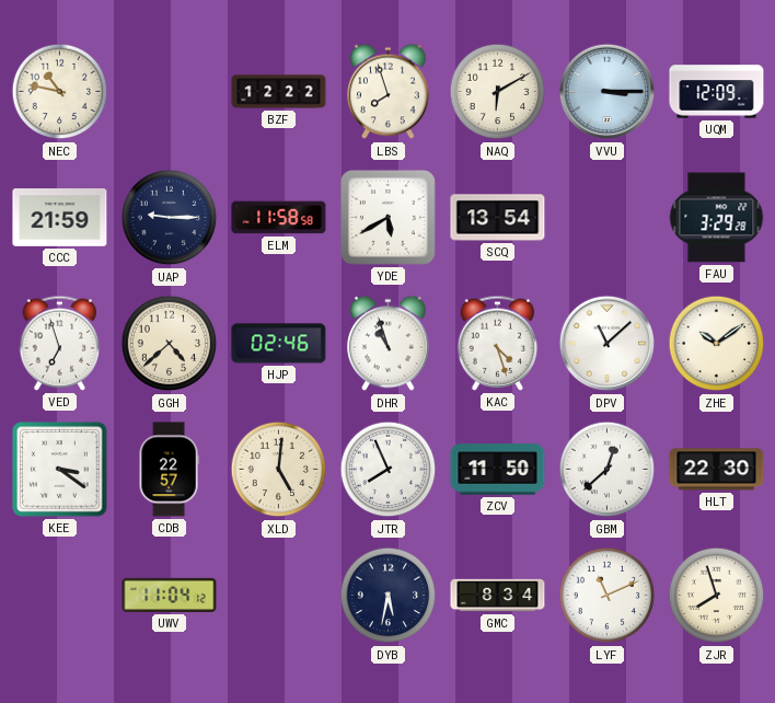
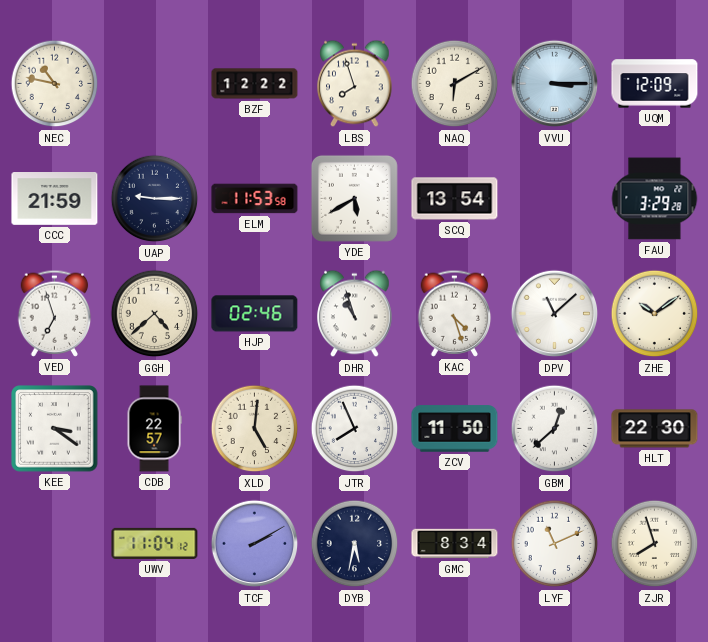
ELM: 11:58 -> 11:53
TCF: none -> 2:10
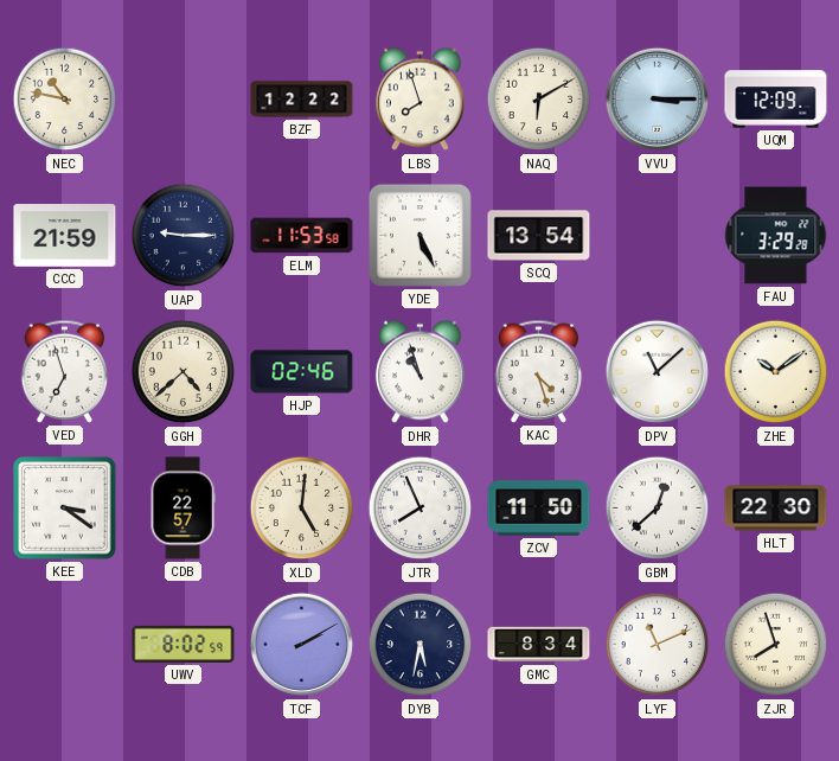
YDE: 5:40 -> 5:26
UWV: 11:04 -> 8:02
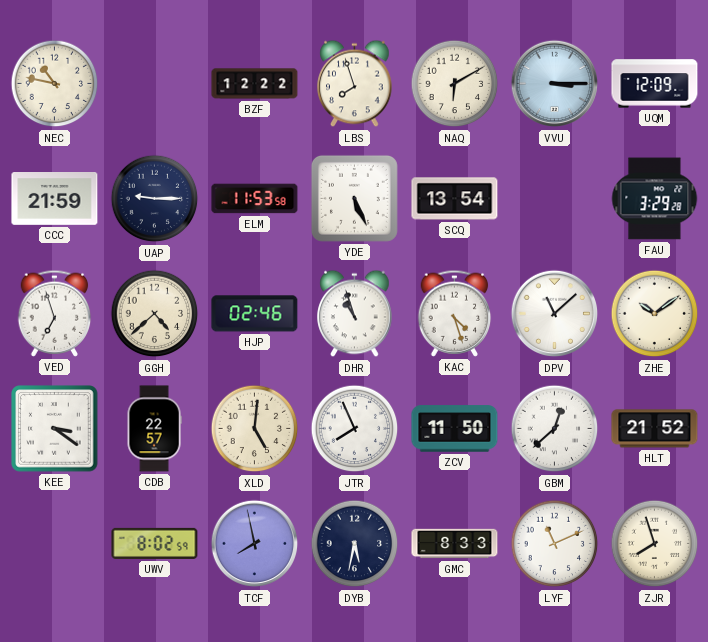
HLT: 22:30 -> 21:52
TCF: 2:10 -> 7:58
GMC: 8:34 -> 8:33
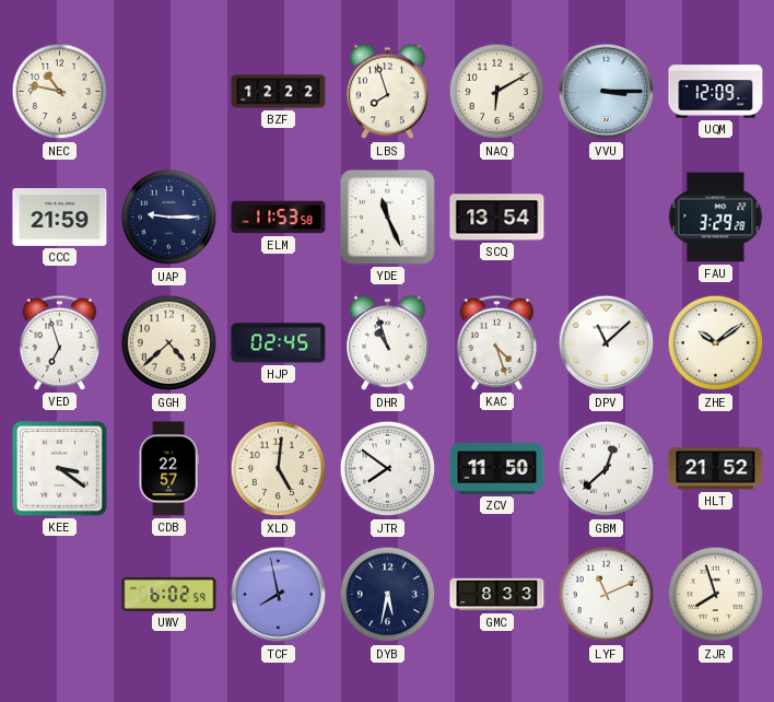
YDE: 5:26 -> 11:26
HJP: 02:46 -> 02:45
JTR: 7:56 -> 7:51
UWV: 8:02 -> 6:02
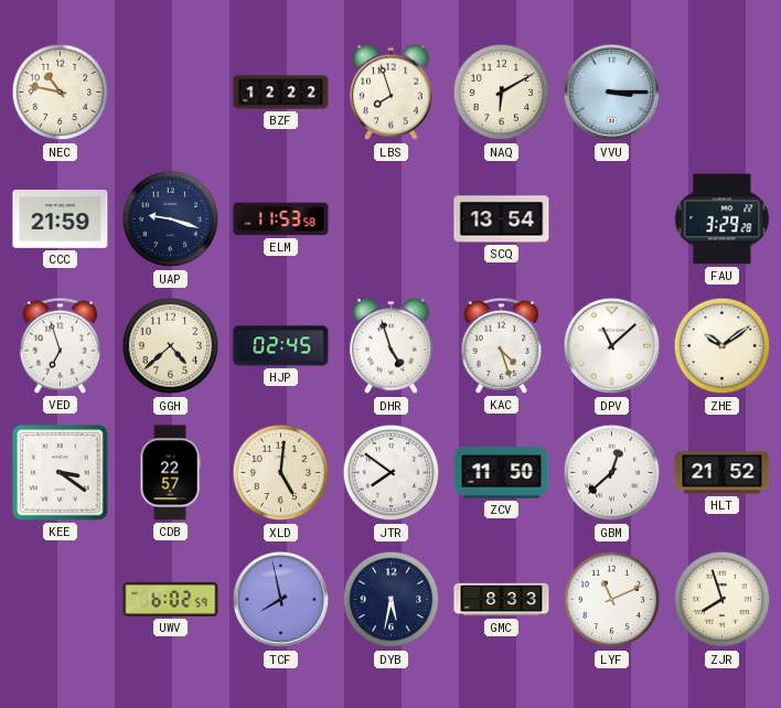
UQM: 12:09 -> none
UAP: 9:15 -> 9:18
YDE: 11:26 -> none
DHR: 10:57 -> 4:57
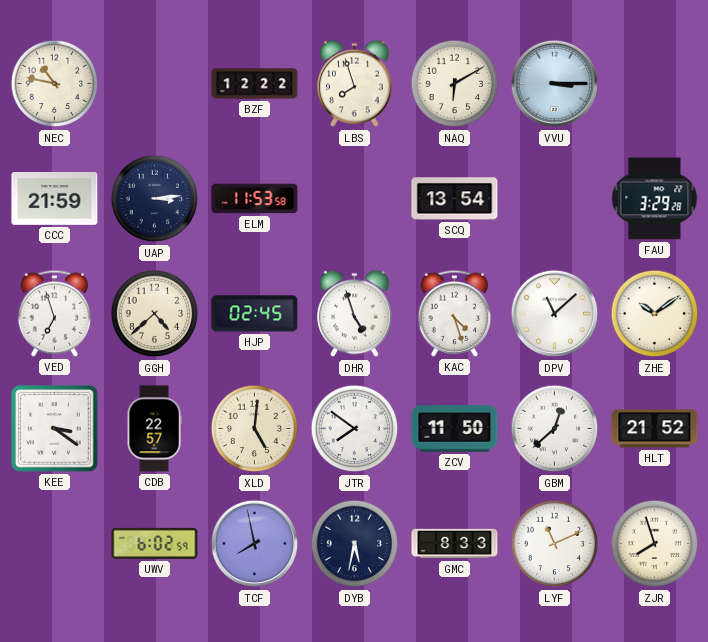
UAP: 9:18 -> 3:14
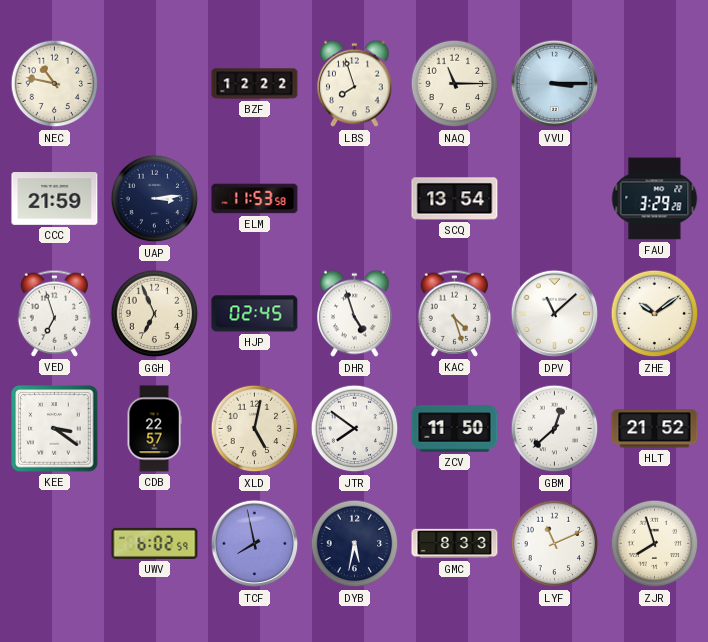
NAQ: 6:10 -> 11:15
GGH: 4:38 -> 6:56
XLD: 5:01 -> 5:02
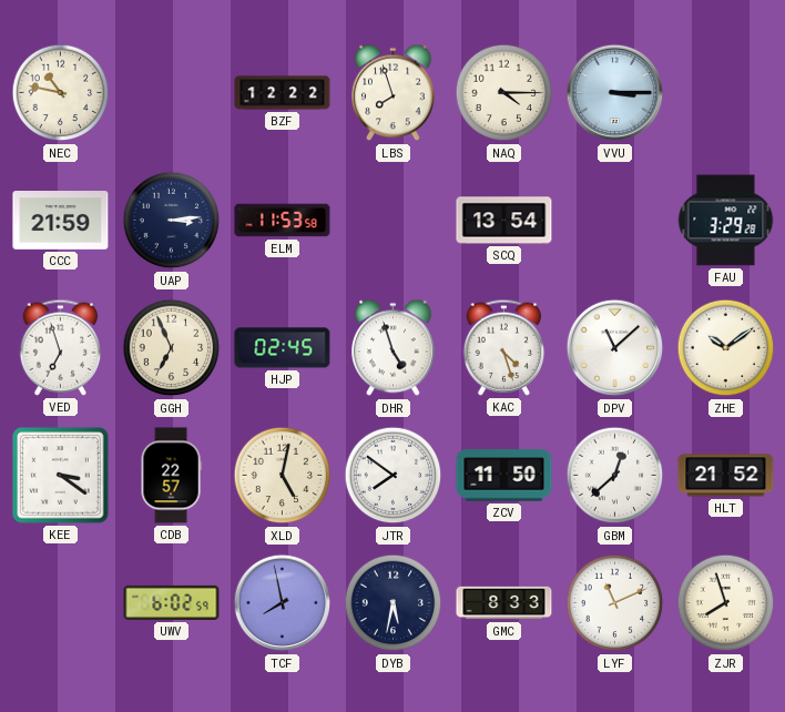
NAQ: 11:15 -> 4:15
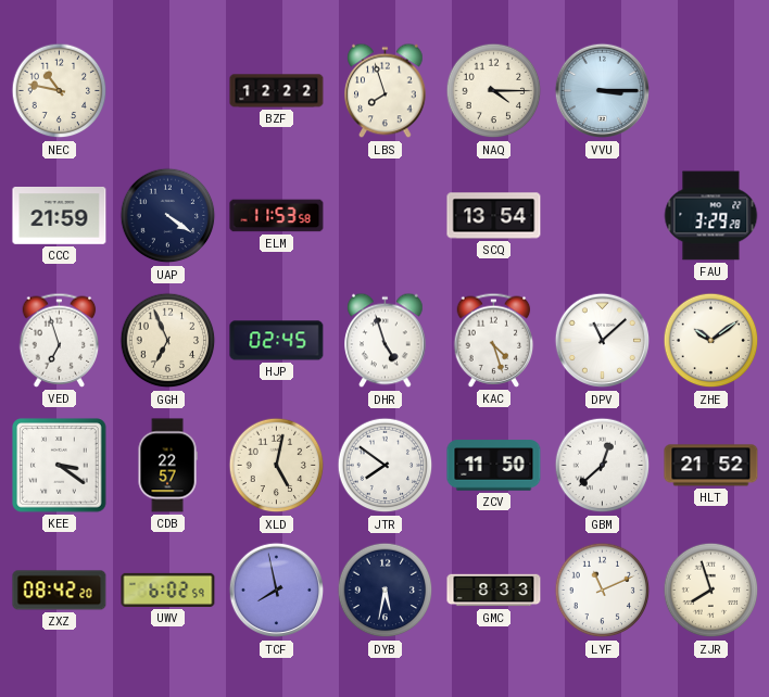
UAP: 3:14 -> 4:21
ZXZ: none -> 08:42
